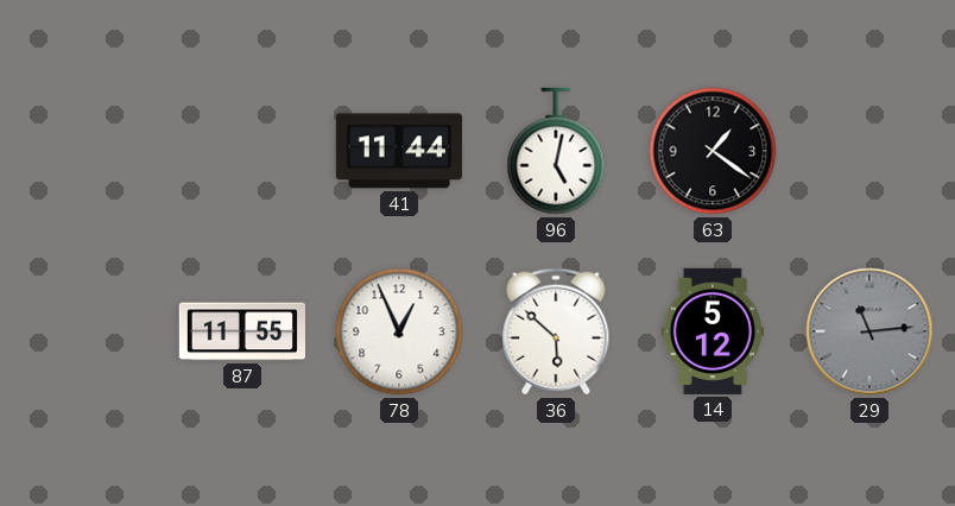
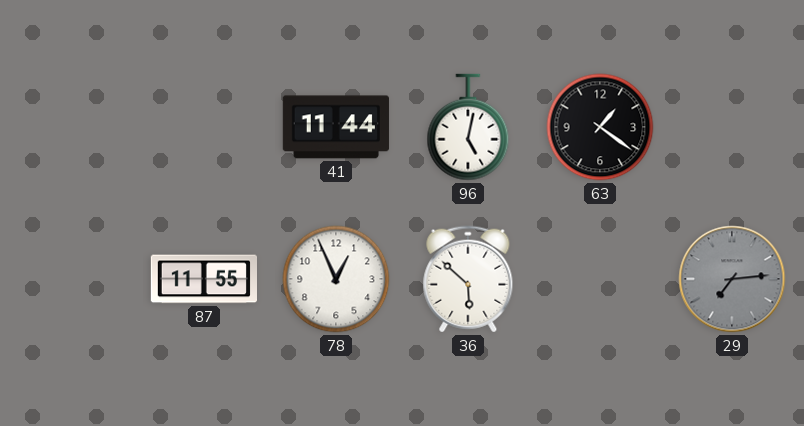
14: 5:12 -> none
29: 11:14 -> 7:14
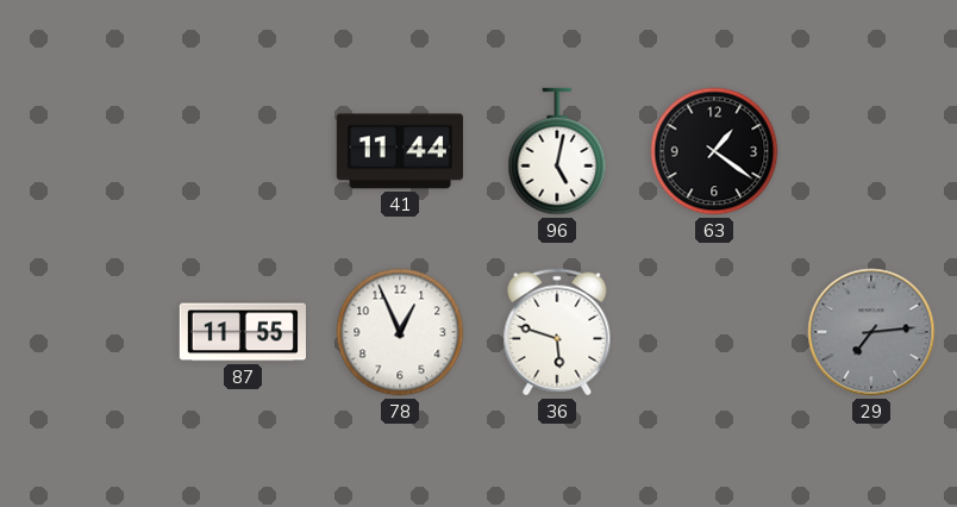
36: 5:52 -> 5:48
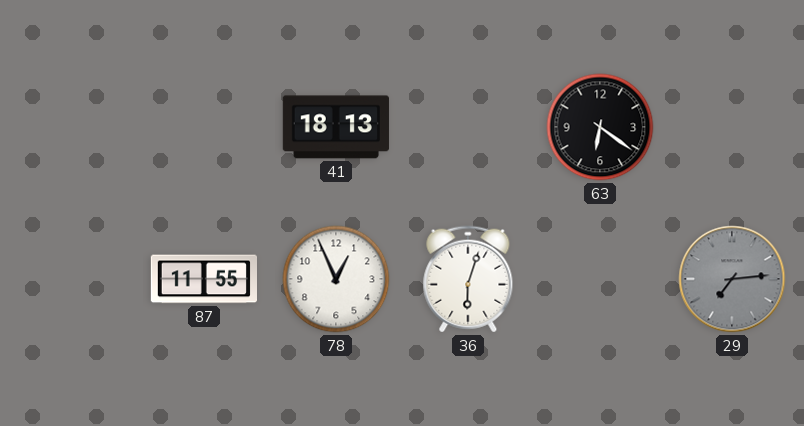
41: 11:44 -> 18:13
96: 5:02 -> none
63: 1:21 -> 6:21
36: 5:48 -> 6:03
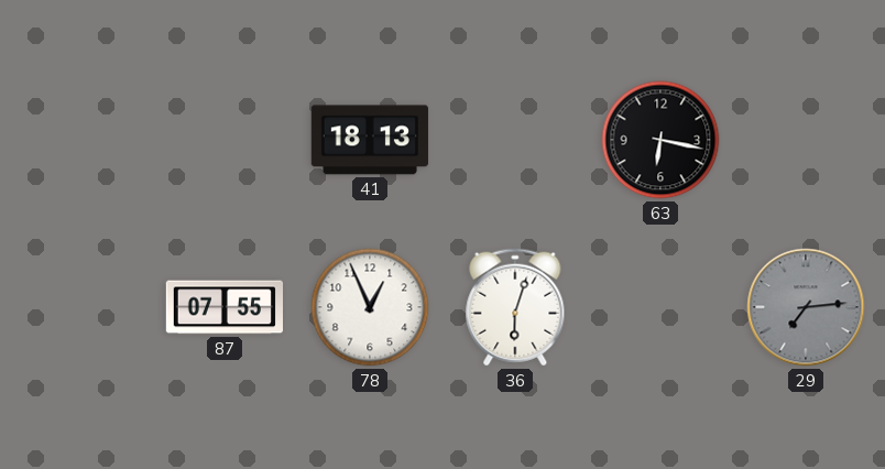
63: 6:21 -> 6:17
87: 11:55 -> 07:55
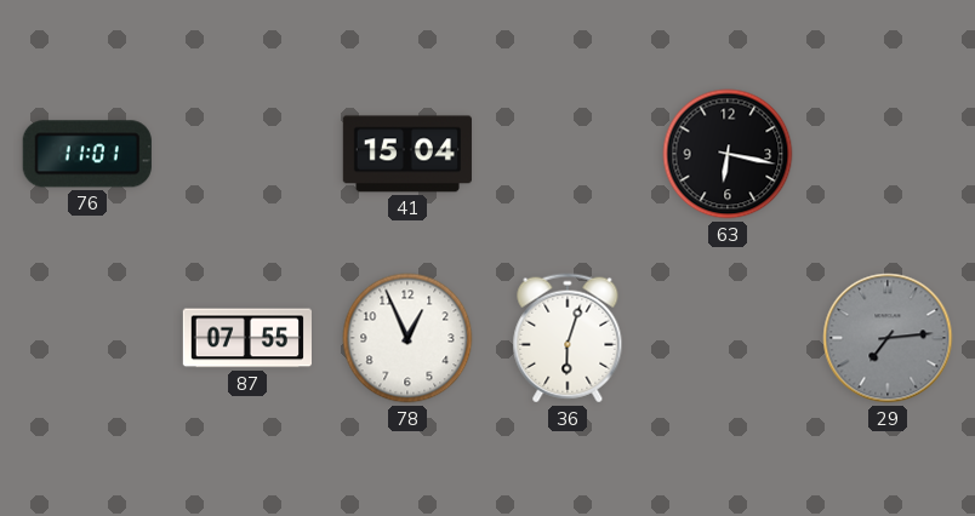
76: none -> 11:01
41: 18:13 -> 15:04
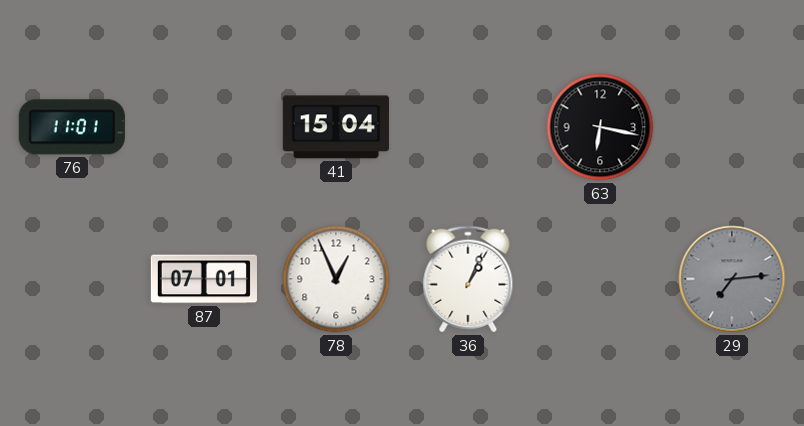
87: 07:55 -> 07:01
36: 6:03 -> 1:04
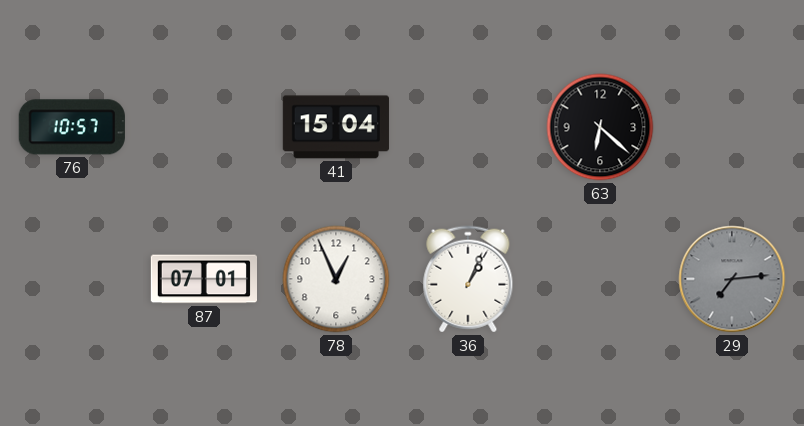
76: 11:01 -> 10:57
63: 6:17 -> 6:22
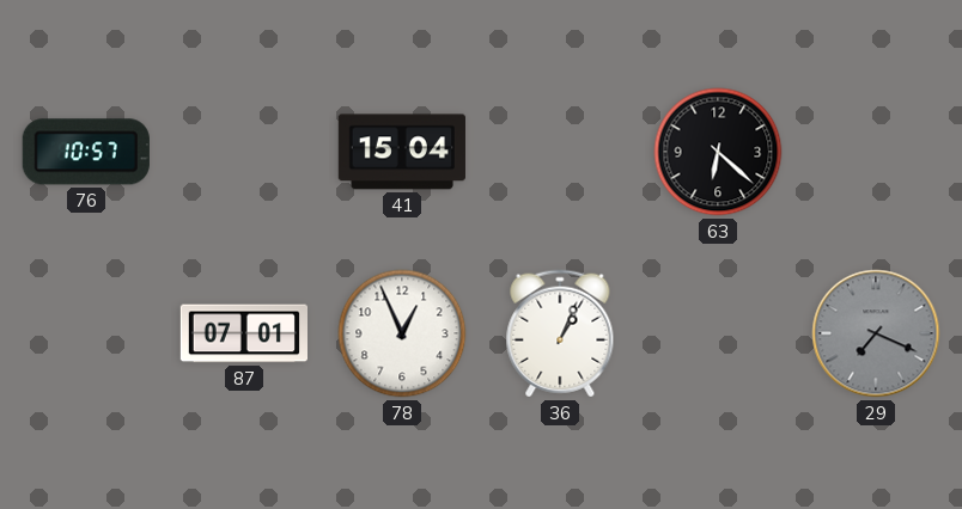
29: 7:14 -> 7:19
